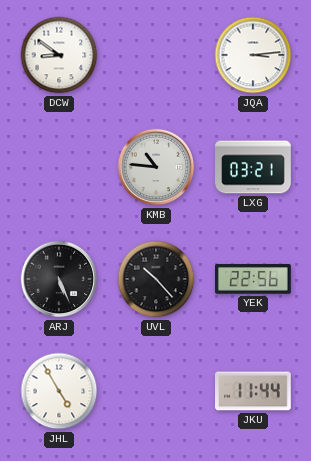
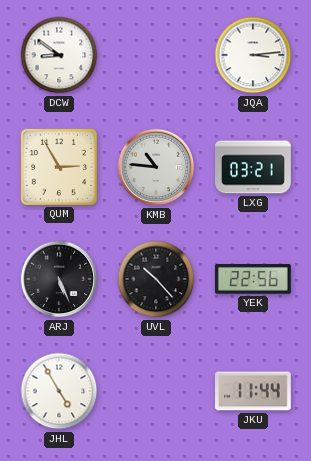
QUM: none -> 2:55
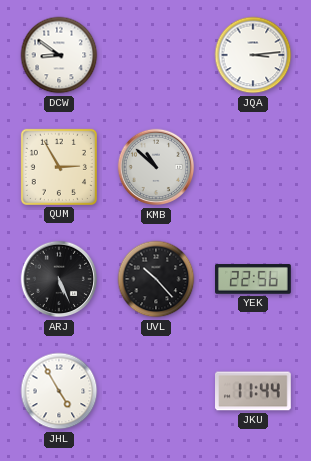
KMB: 10:46 -> 10:52
LXG: 03:21 -> none
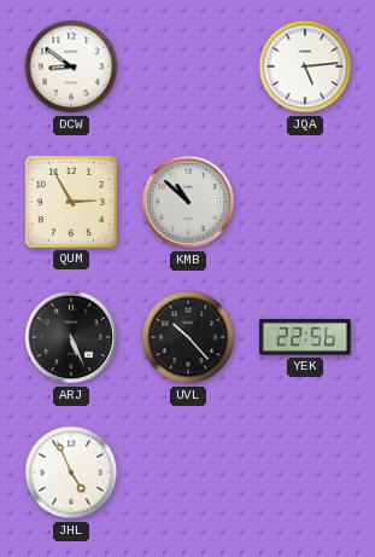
JQA: 3:14 -> 5:14
JHL: 4:55 -> 4:56
JKU: 11:44 -> none
